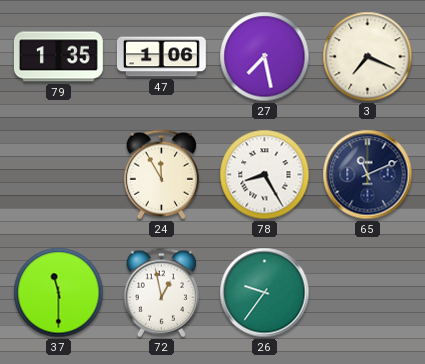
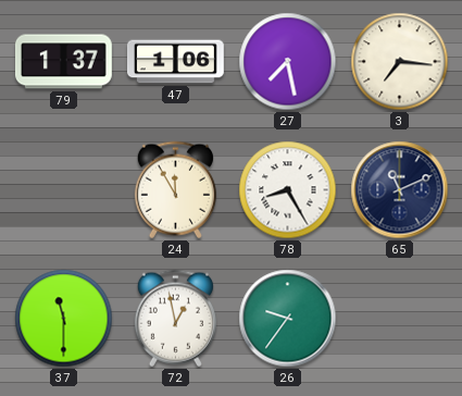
79: 1:35 -> 1:37
3: 7:19 -> 7:16
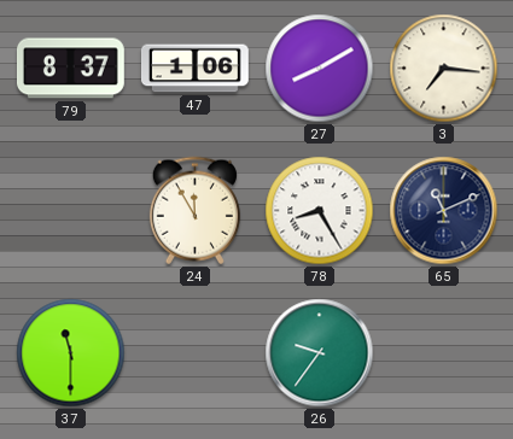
79: 1:37 -> 8:37
27: 7:28 -> 8:10
72: 12:58 -> none
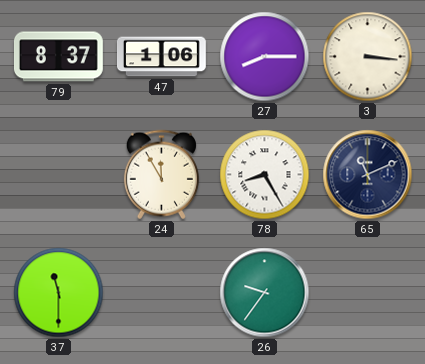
27: 8:10 -> 8:15
3: 7:16 -> 3:16
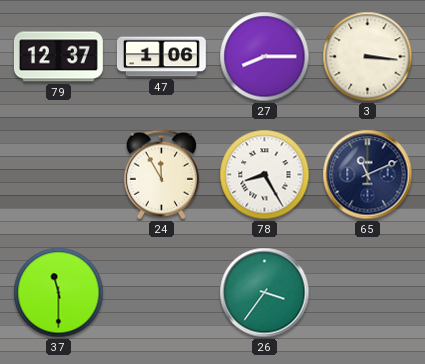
79: 8:37 -> 12:37
26: 9:36 -> 3:36
